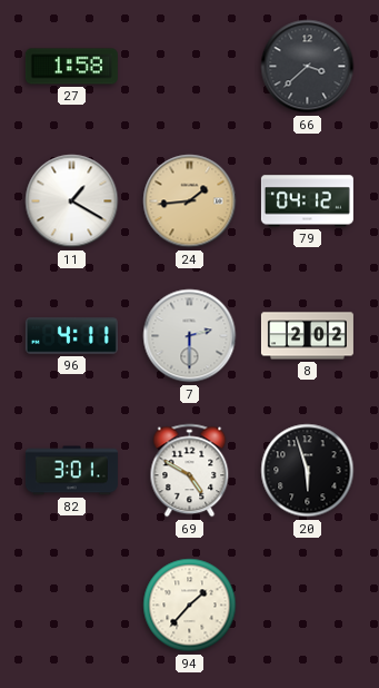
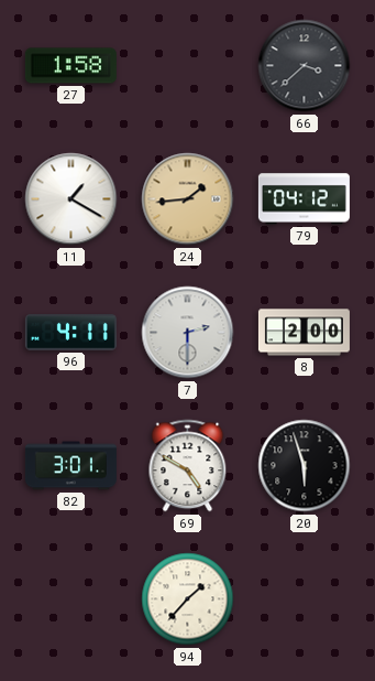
8: 2:02 -> 2:00
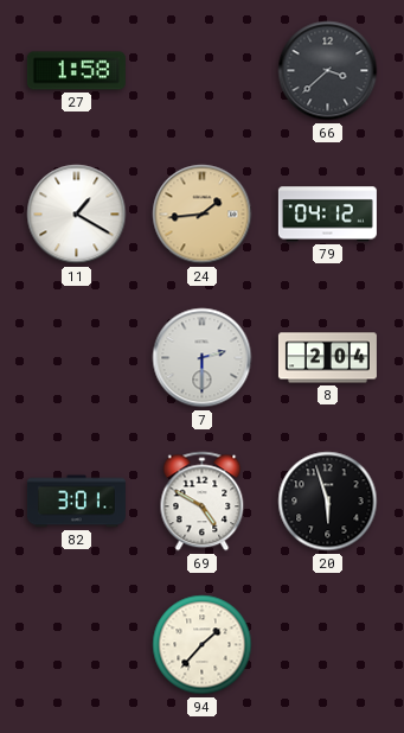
96: 4:11 -> none
8: 2:00 -> 2:04
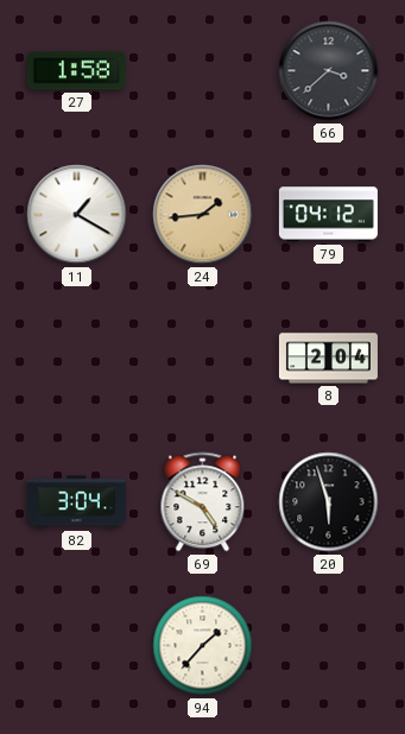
7: 2:30 -> none
82: 3:01 -> 3:04
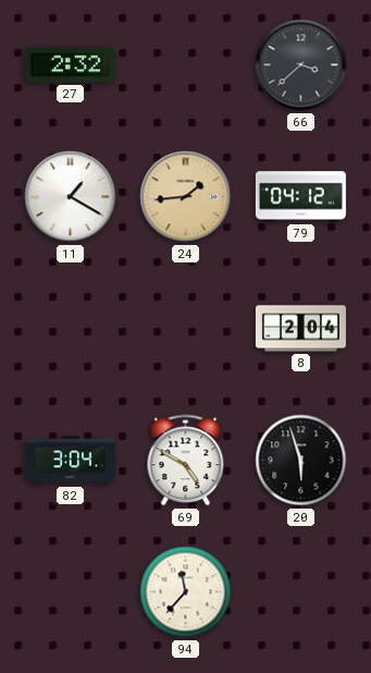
27: 1:58 -> 2:32
94: 1:37 -> 11:37
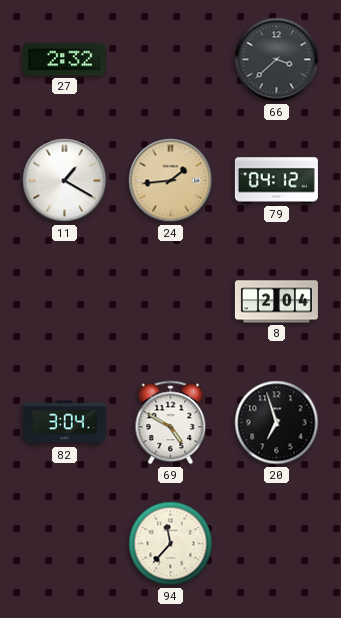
20: 5:57 -> 6:57
